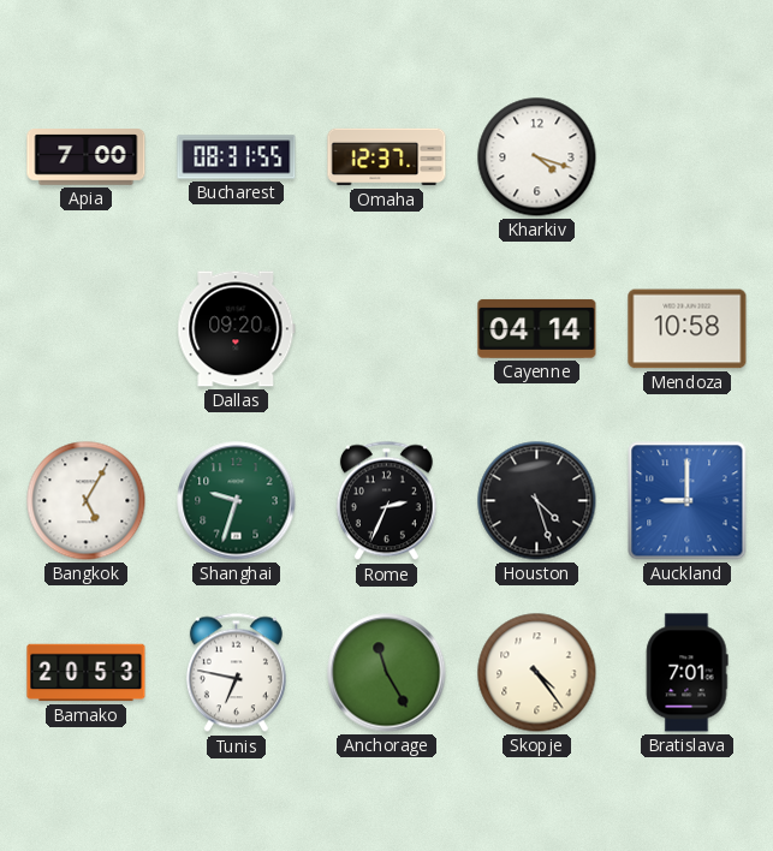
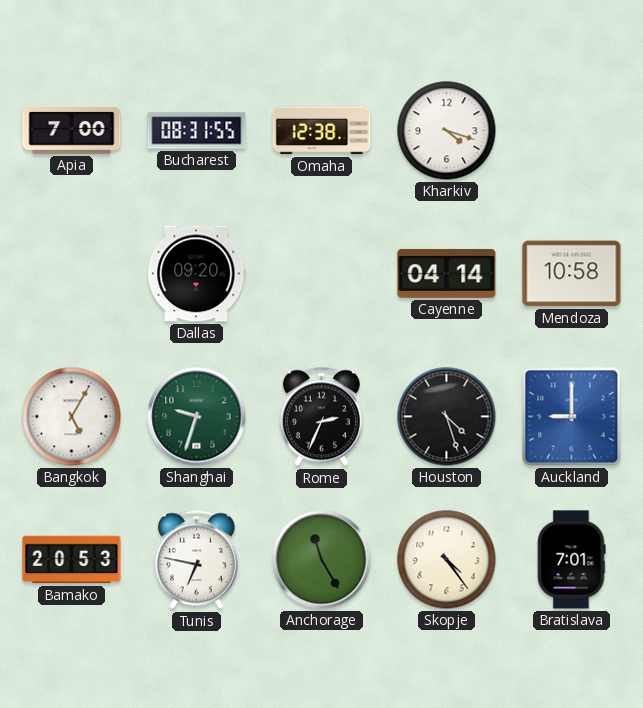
Omaha: 12:37 -> 12:38
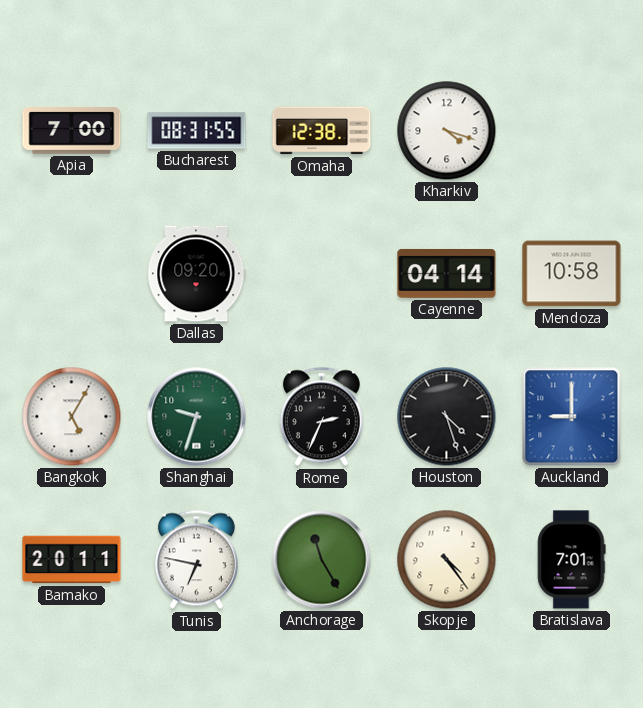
Bamako: 20:53 -> 20:11
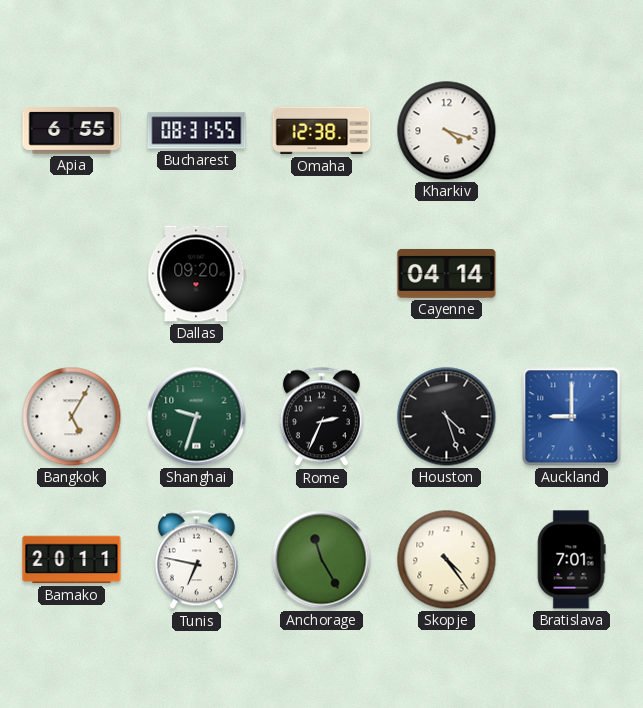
Apia: 7:00 -> 6:55
Mendoza: 10:58 -> none
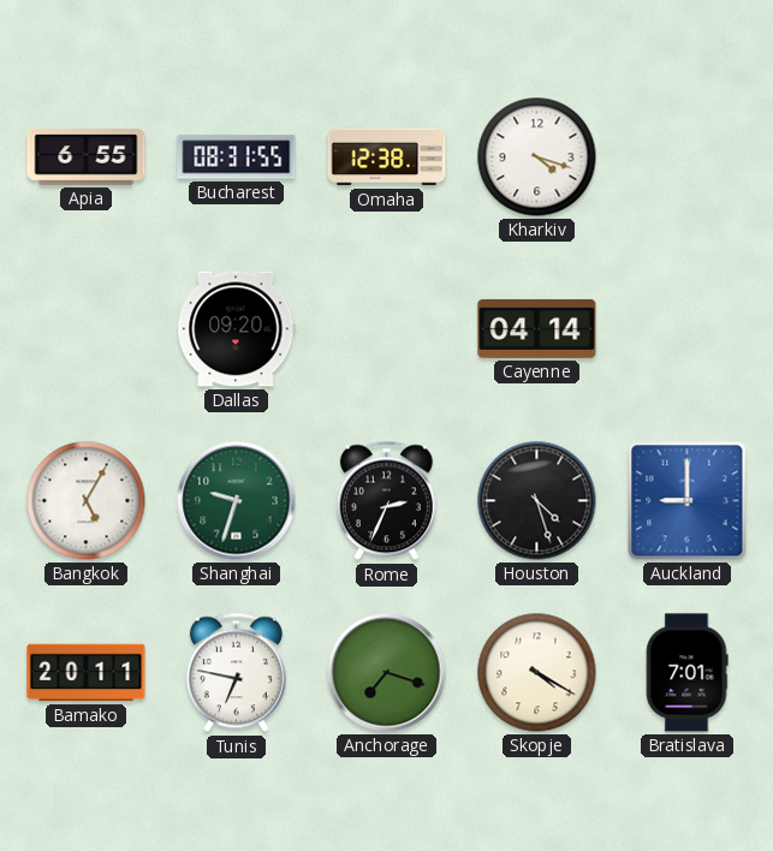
Anchorage: 11:25 -> 7:18
Skopje: 4:24 -> 4:20
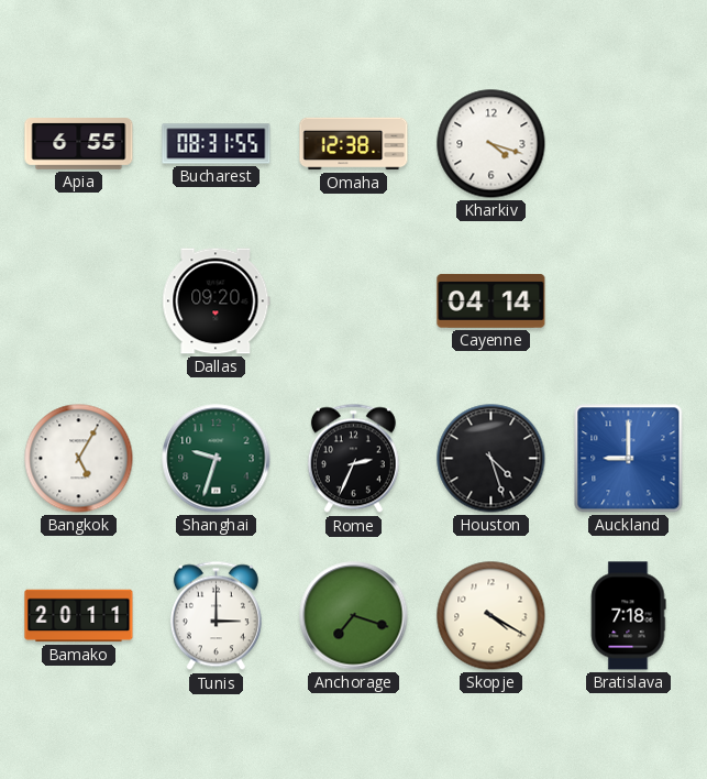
Tunis: 6:47 -> 3:00
Bratislava: 7:01 -> 7:18
